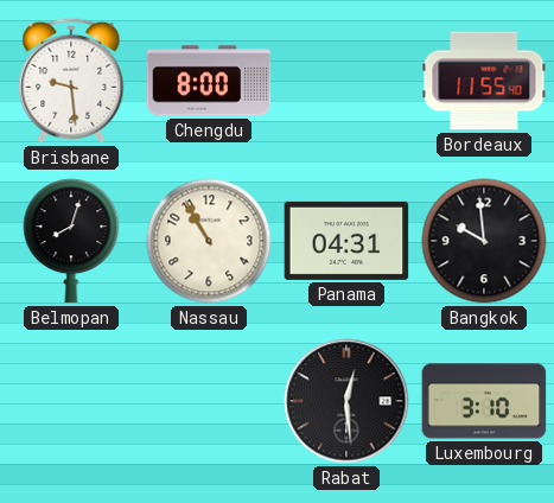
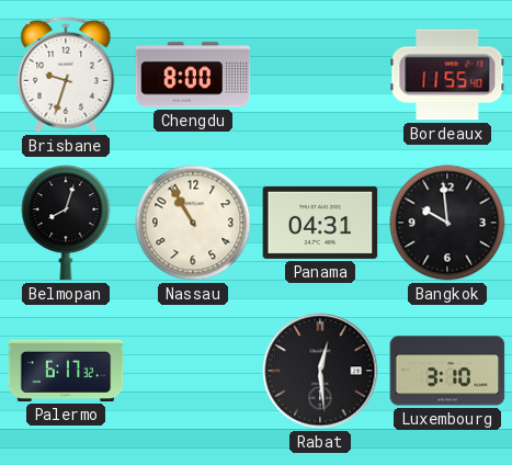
Brisbane: 9:29 -> 9:33
Palermo: none -> 6:17
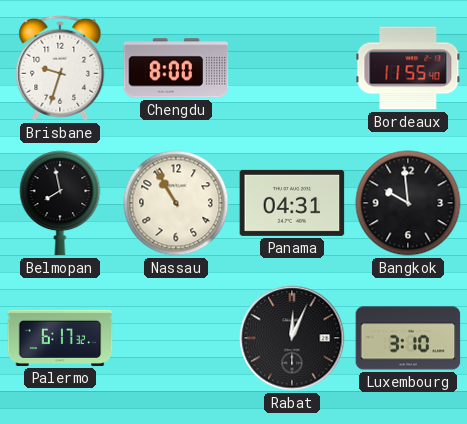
Belmopan: 8:03 -> 7:58
Rabat: 12:29 -> 12:04
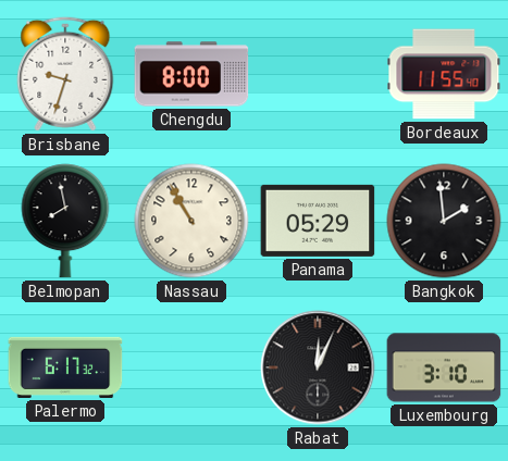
Panama: 04:31 -> 05:29
Bangkok: 9:59 -> 1:59
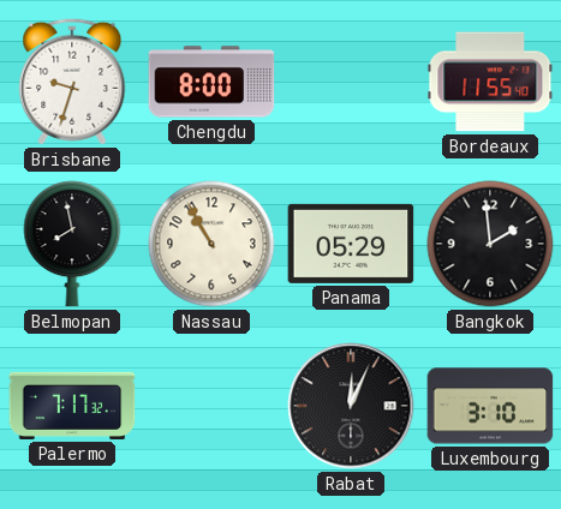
Palermo: 6:17 -> 7:17
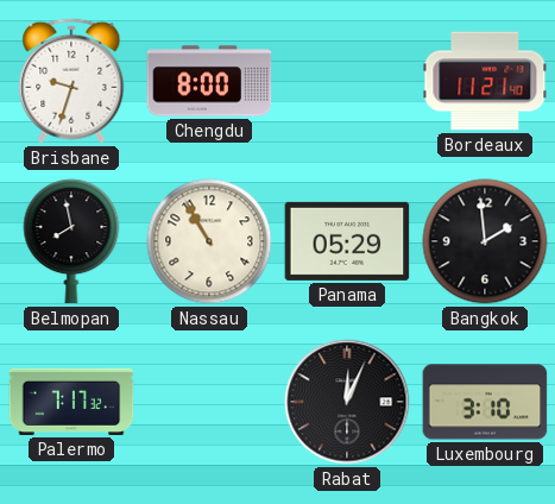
Bordeaux: 11:55 -> 11:21
